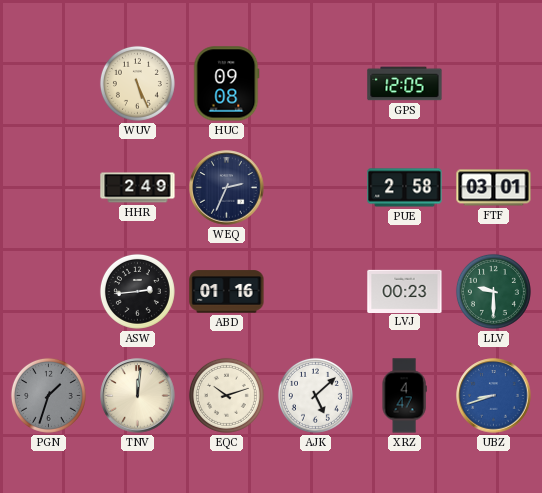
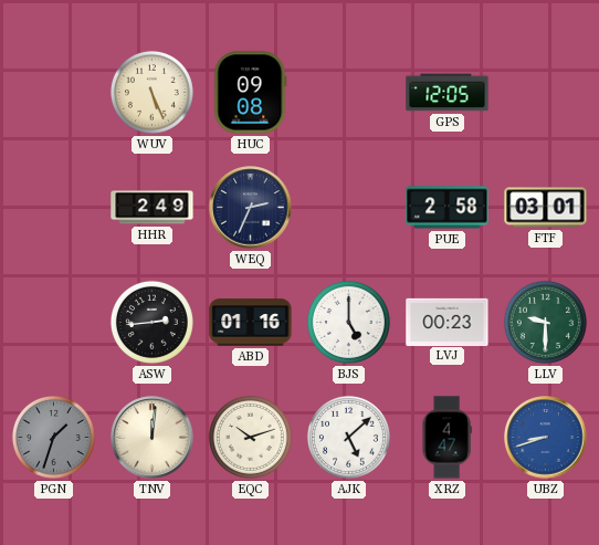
BJS: none -> 5:00
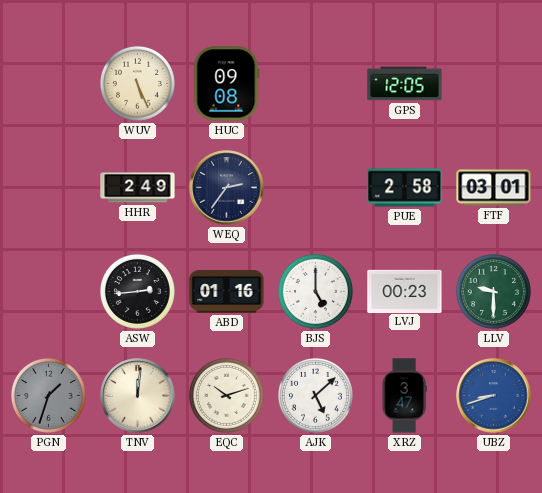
WEQ: 2:34 -> 2:36
XRZ: 4:47 -> 3:47
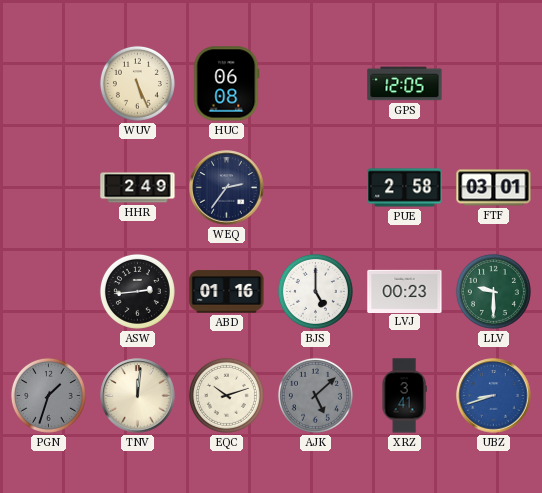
HUC: 09:08 -> 06:08
AJK dial: white -> grey
XRZ: 3:47 -> 3:41
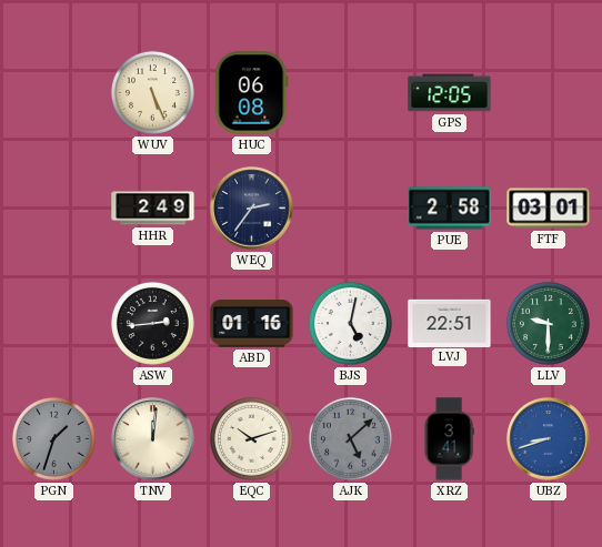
BJS: 5:00 -> 5:02
LVJ: 00:23 -> 22:51
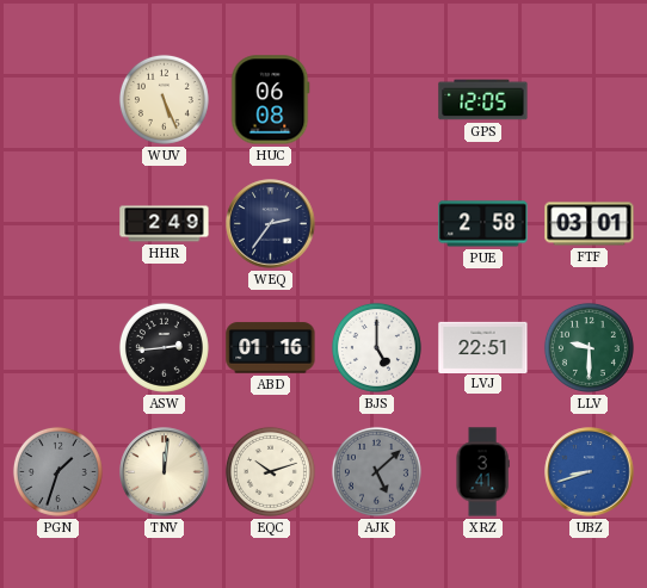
BJS: 5:02 -> 5:00
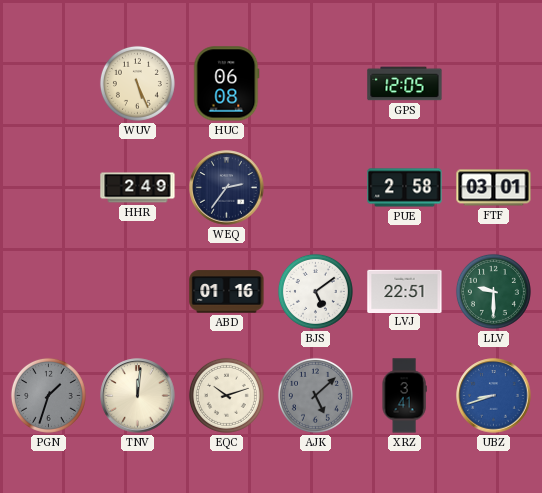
ASW: 2:44 -> none
BJS: 5:00 -> 5:09
